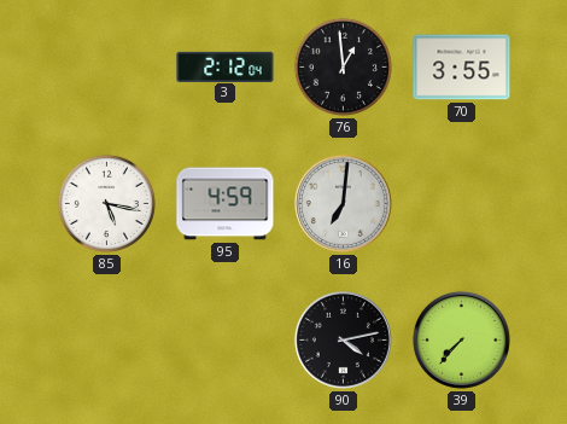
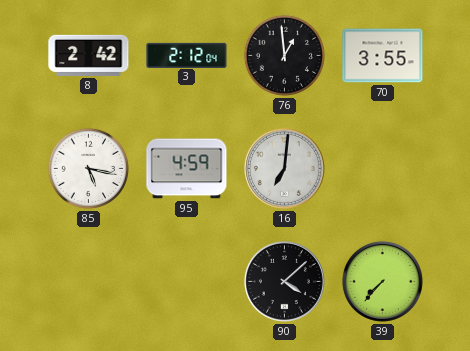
8: none -> 2:42
90: 4:13 -> 4:08
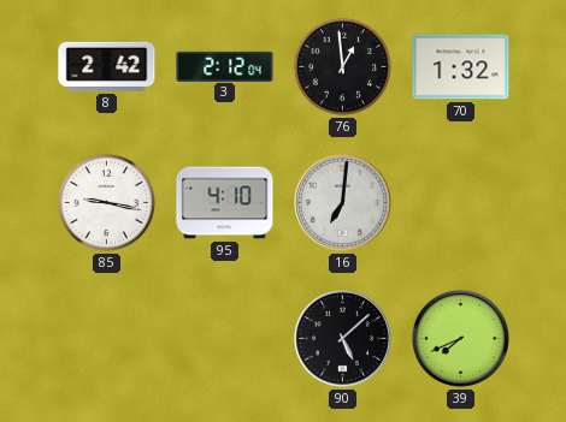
70: 3:55 -> 1:32
85: 5:17 -> 9:17
95: 4:59 -> 4:10
90: 4:08 -> 5:08
39: 7:37 -> 7:41
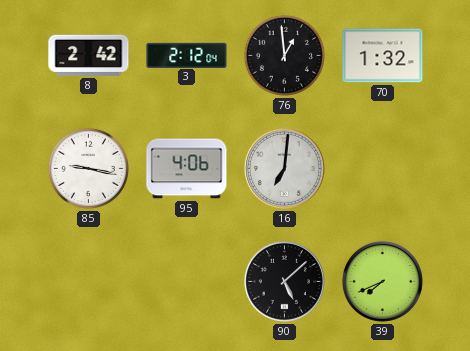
95: 4:10 -> 4:06
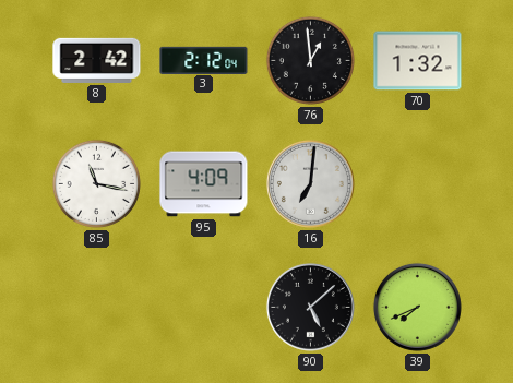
85: 9:17 -> 11:17
95: 4:06 -> 4:09
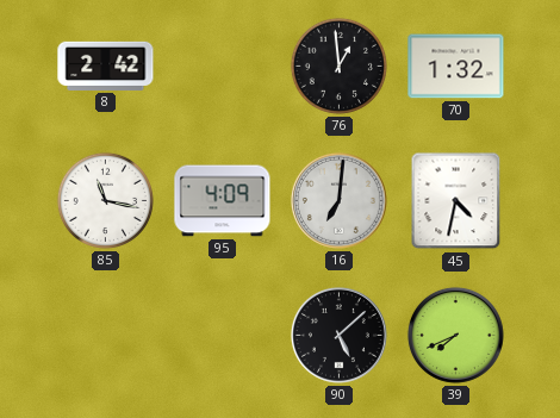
3: 2:12 -> none
45: none -> 4:32
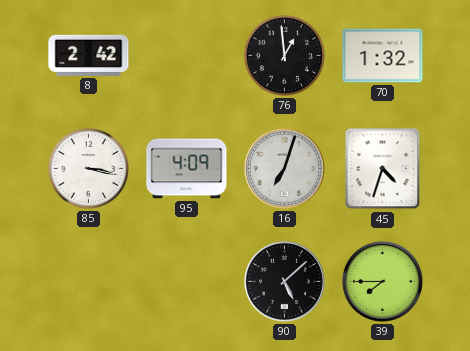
85: 11:17 -> 3:17
16: 7:01 -> 7:03
45: 4:32 -> 4:33
39: 7:41 -> 7:45
